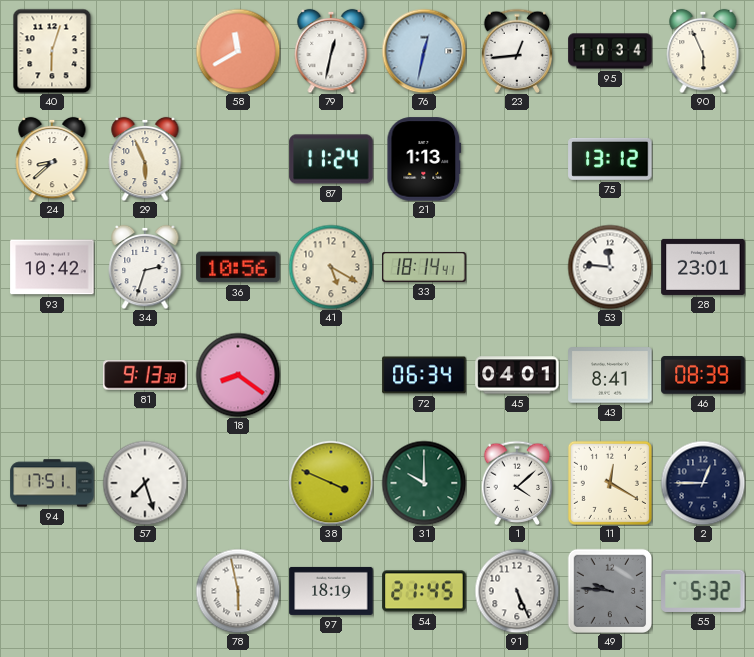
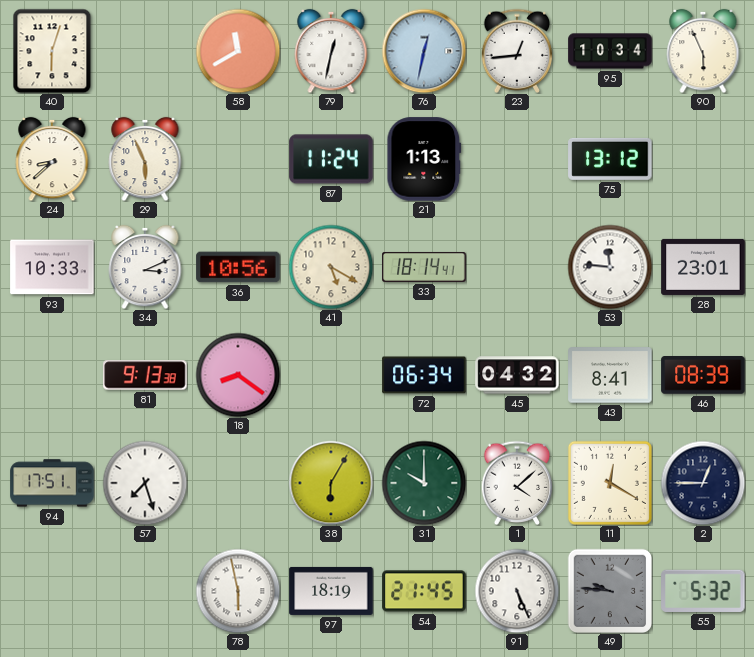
93: 10:42 -> 10:33
34: 2:33 -> 3:11
45: 04:01 -> 04:32
38: 3:49 -> 6:05
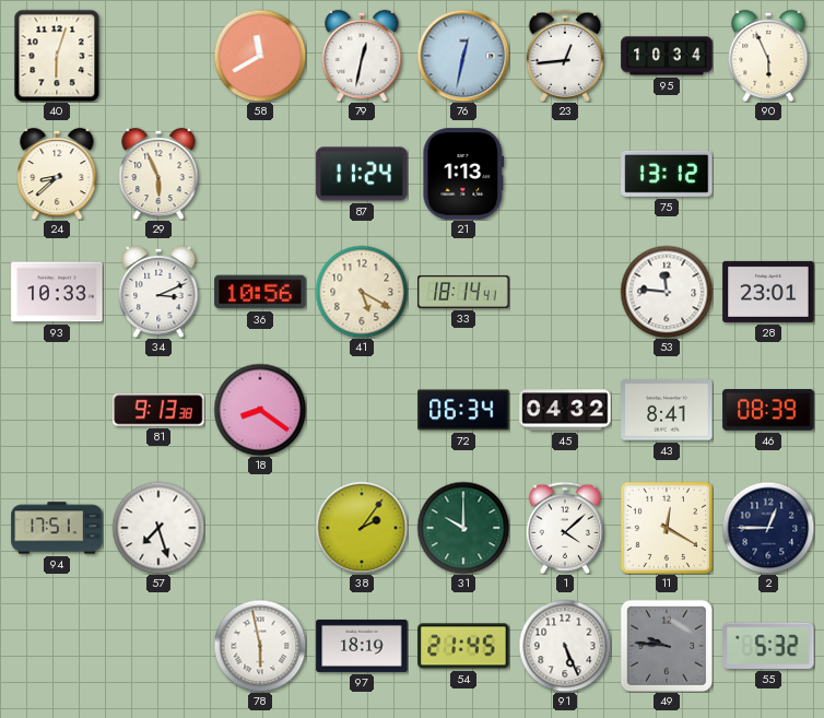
38: 6:05 -> 2:06
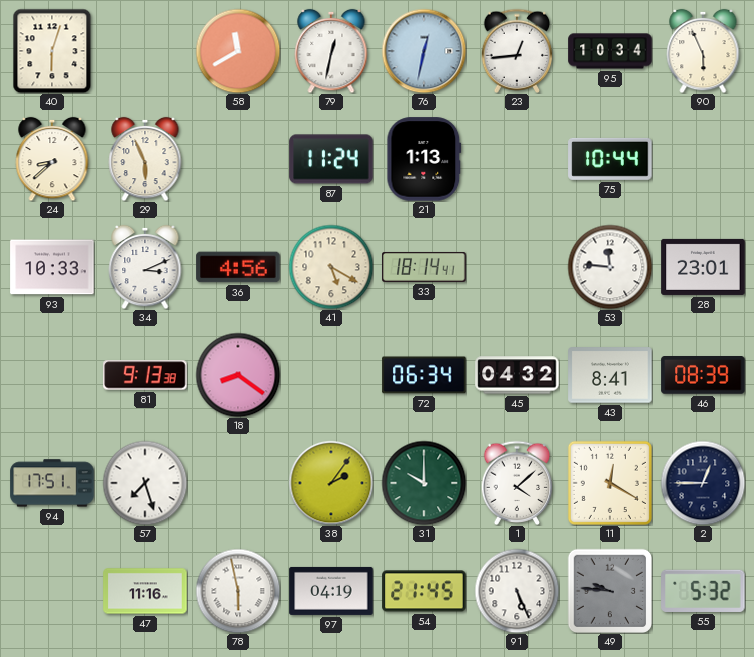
75: 13:12 -> 10:44
36: 10:56 -> 4:56
47: none -> 11:16
97: 18:19 -> 04:19
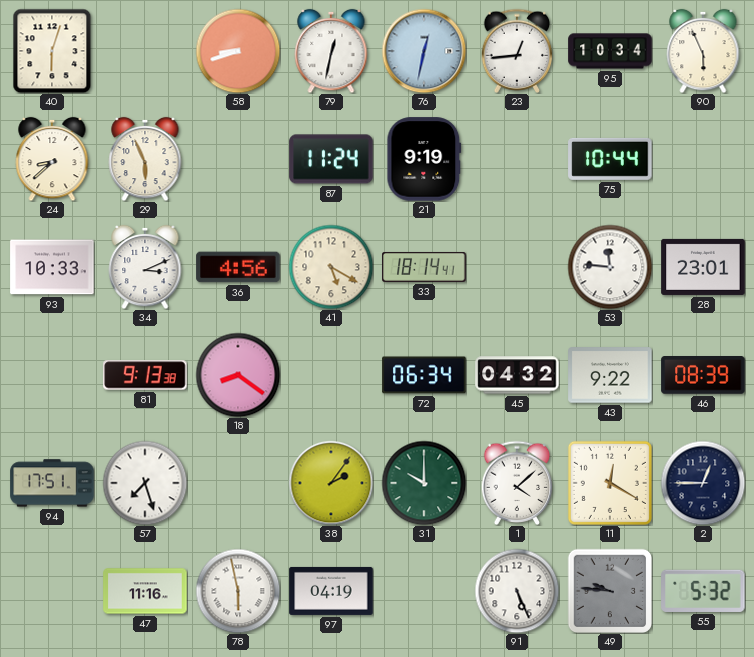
58: 11:40 -> 8:42
21: 1:13 -> 9:19
43: 8:41 -> 9:22
54: 21:45 -> none
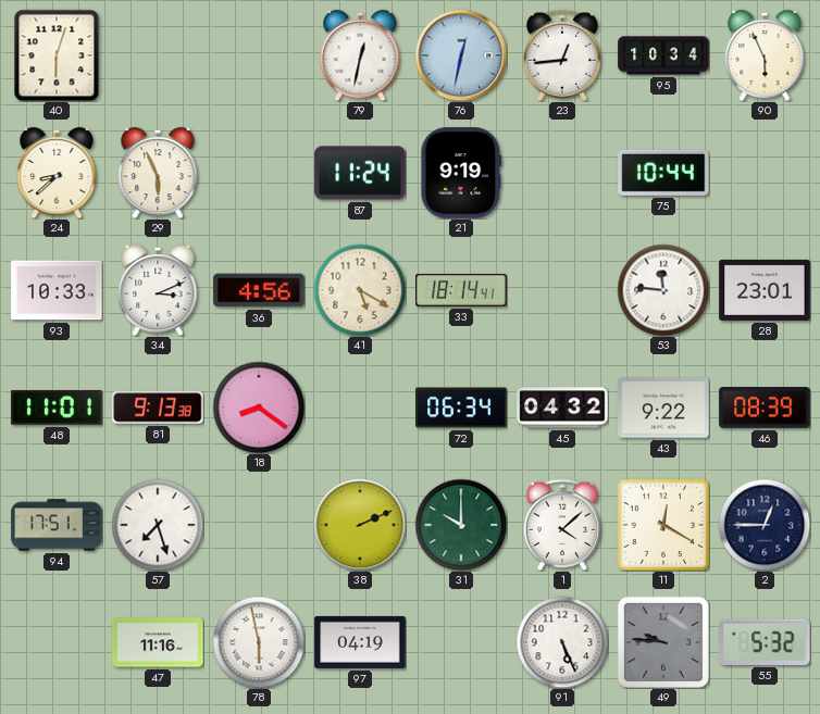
58: 8:42 -> none
48: none -> 11:01
38: 2:06 -> 2:11
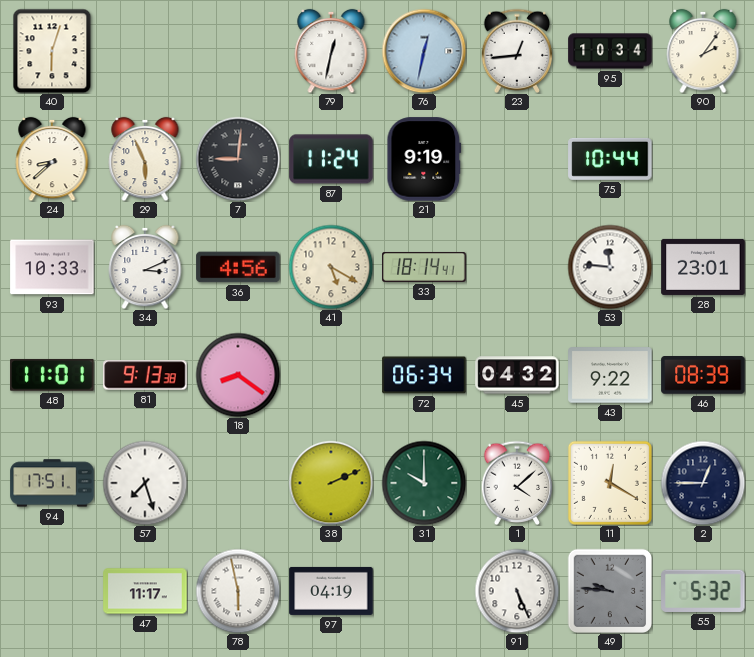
90: 5:56 -> 2:06
7: none -> 9:01
47: 11:16 -> 11:17
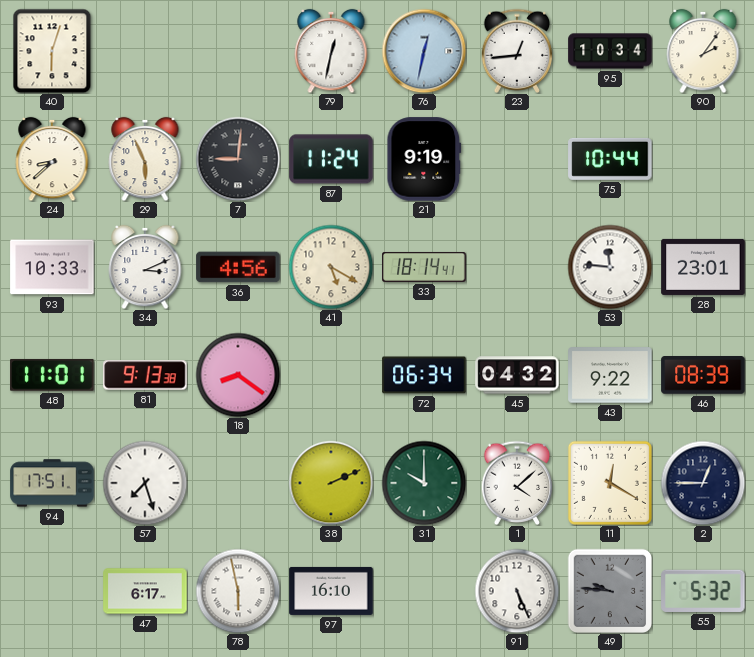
47: 11:17 -> 6:17
97: 04:19 -> 16:10
